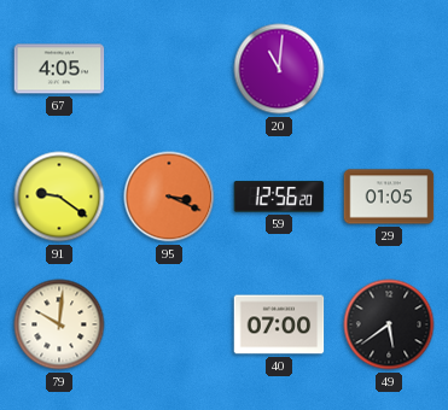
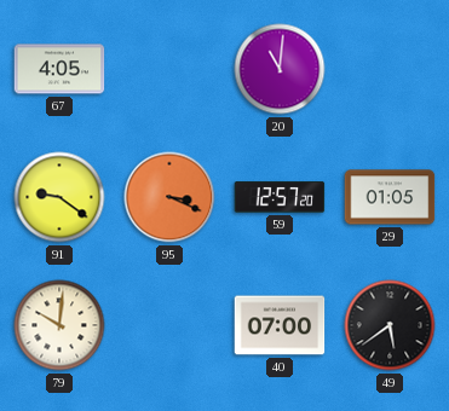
59: 12:56 -> 12:57
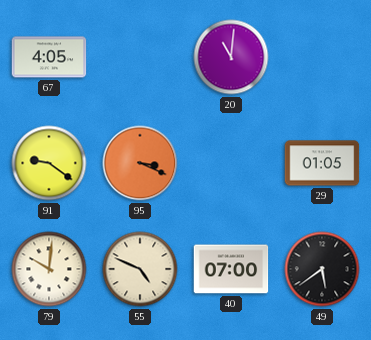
59: 12:57 -> none
55: none -> 4:49
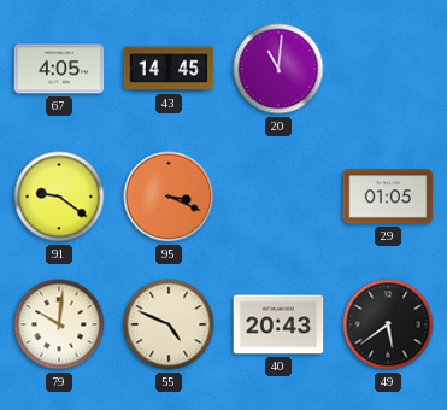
43: none -> 14:45
40: 07:00 -> 20:43
